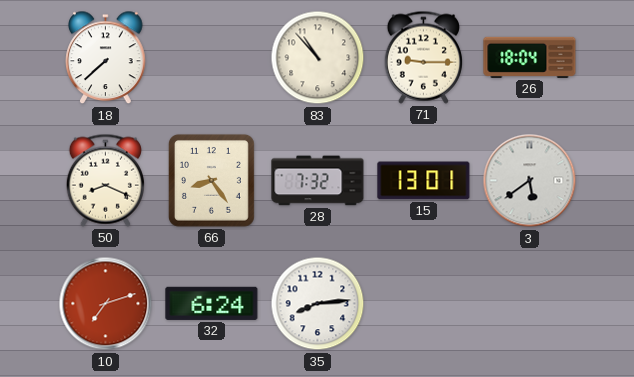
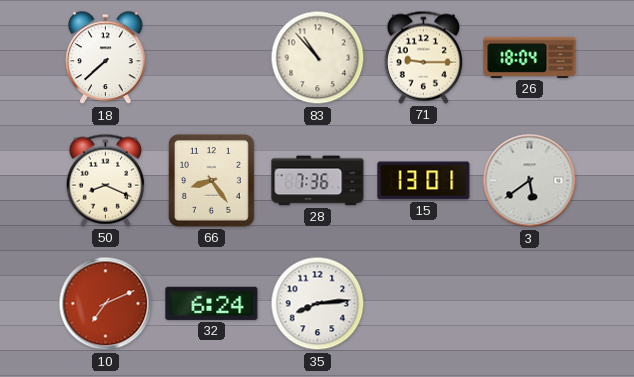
28: 7:32 -> 7:36
10: 7:12 -> 7:11
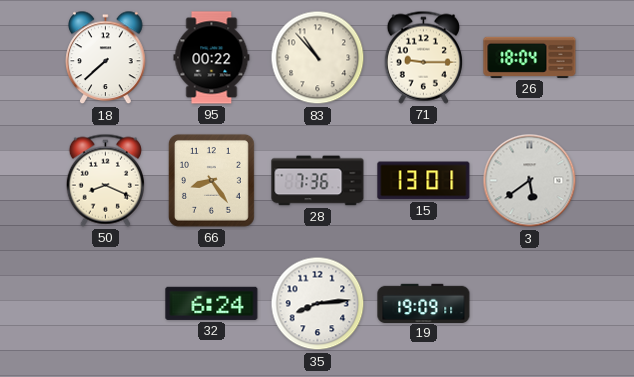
95: none -> 00:22
10: 7:11 -> none
19: none -> 19:09
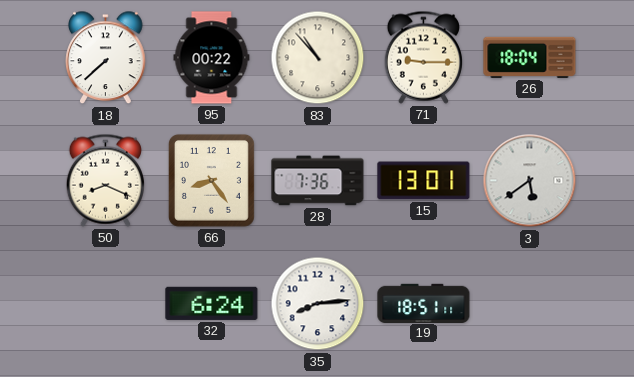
19: 19:09 -> 18:51
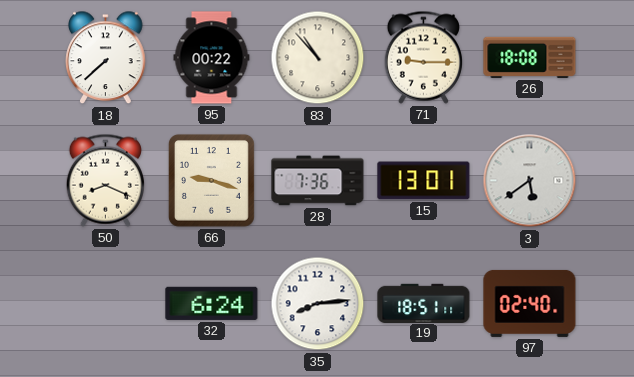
26: 18:04 -> 18:08
66: 8:24 -> 9:18
97: none -> 02:40
